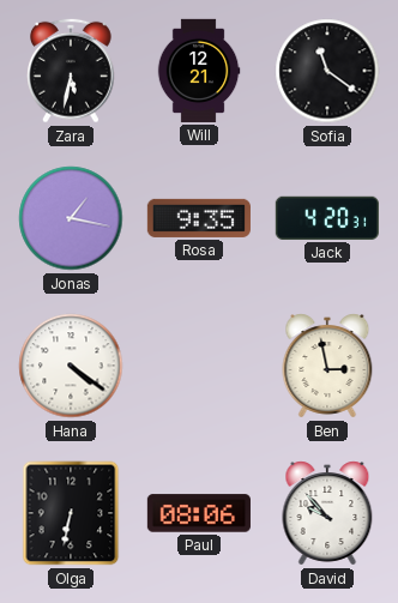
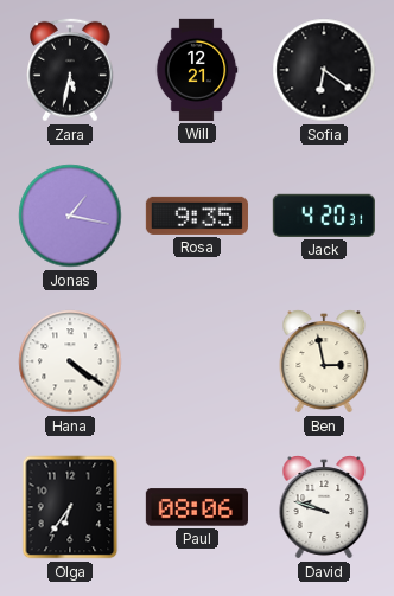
Sofia: 11:21 -> 6:21
Olga: 6:32 -> 6:36
David: 9:53 -> 9:48
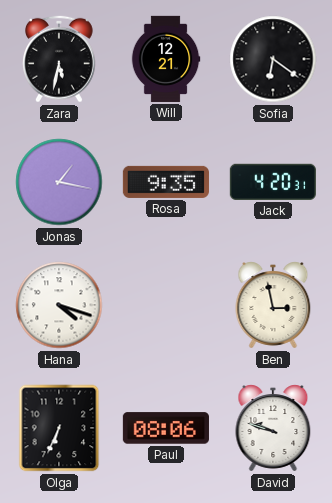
Hana: 4:21 -> 4:18
Olga: 6:36 -> 6:34
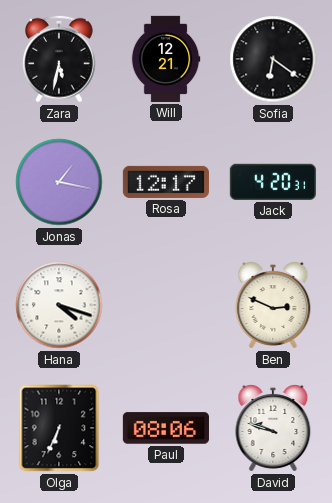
Rosa: 9:35 -> 12:17
Ben: 2:58 -> 2:49
